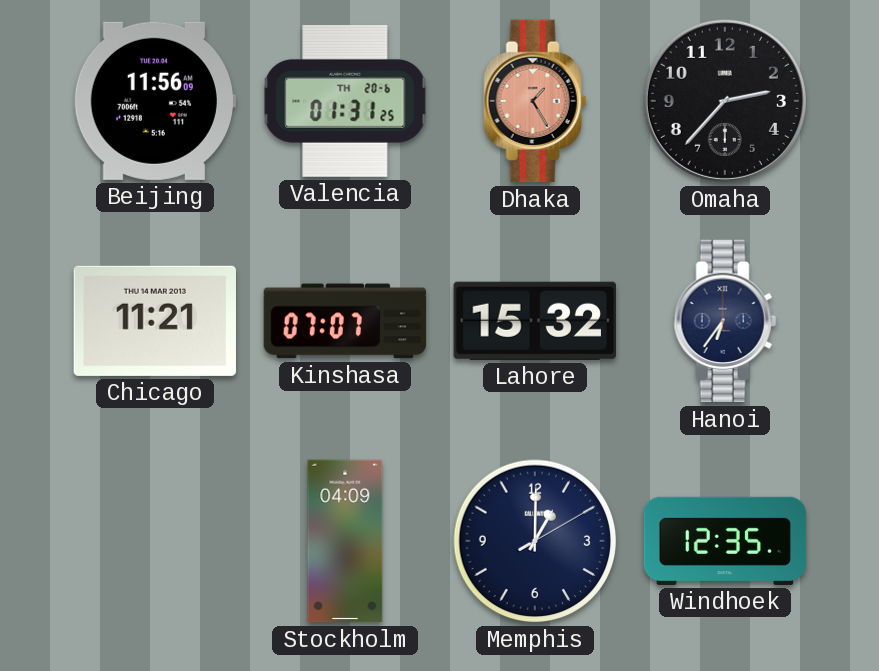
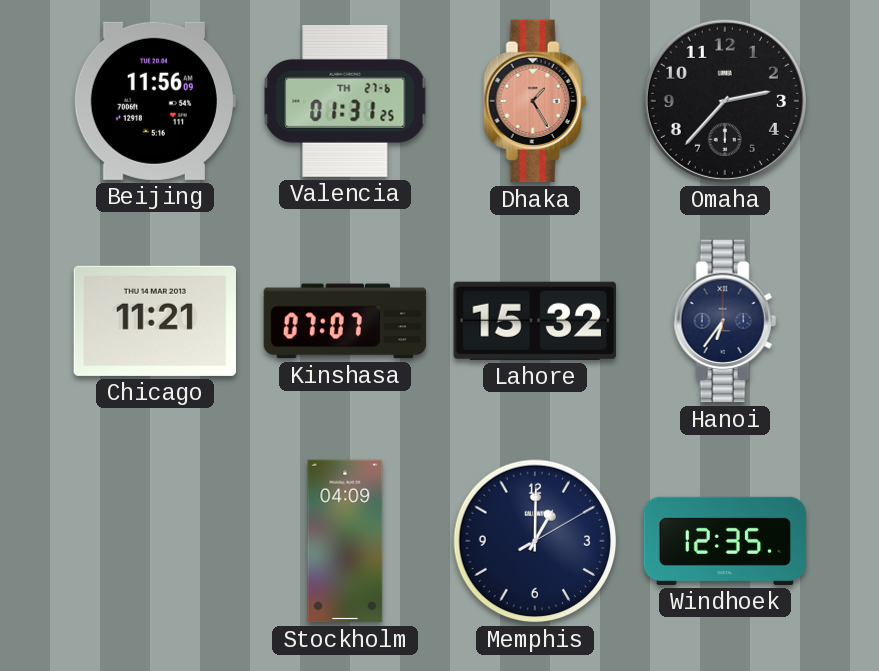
Valencia date: TH 20-6 -> TH 27-6
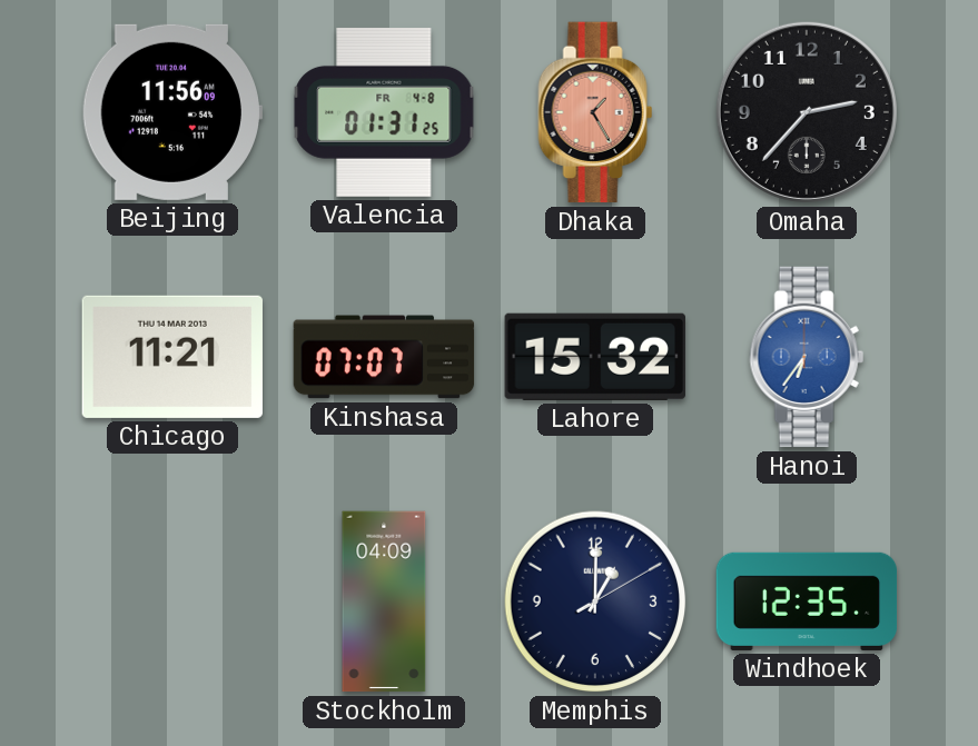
Valencia date: TH 27-6 -> FR 4-8
Hanoi dial: navy -> blue
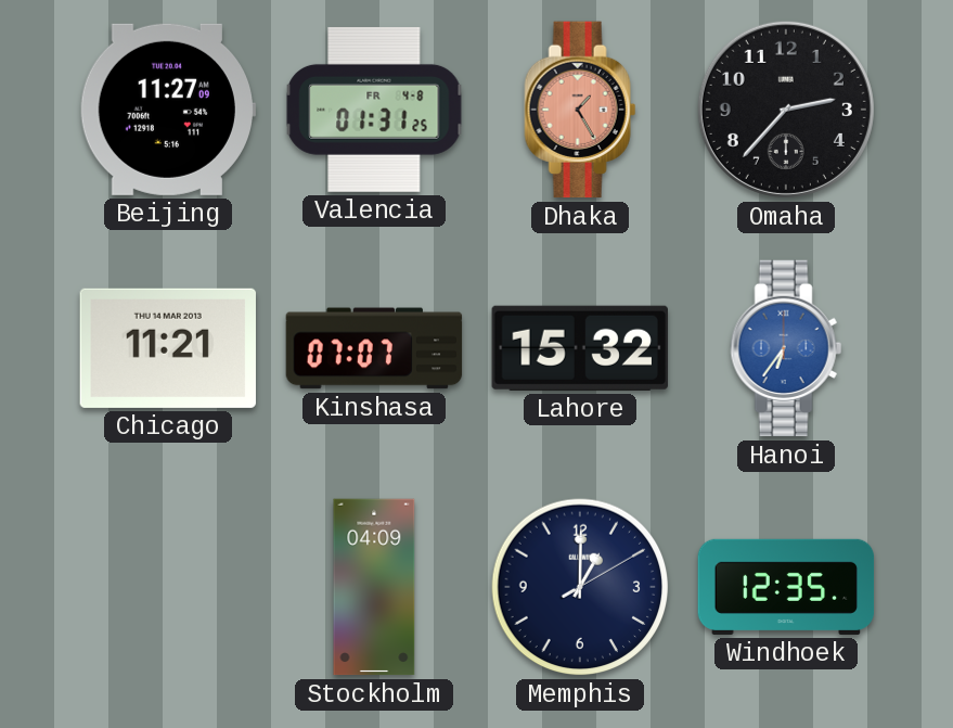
Beijing: 11:56 -> 11:27
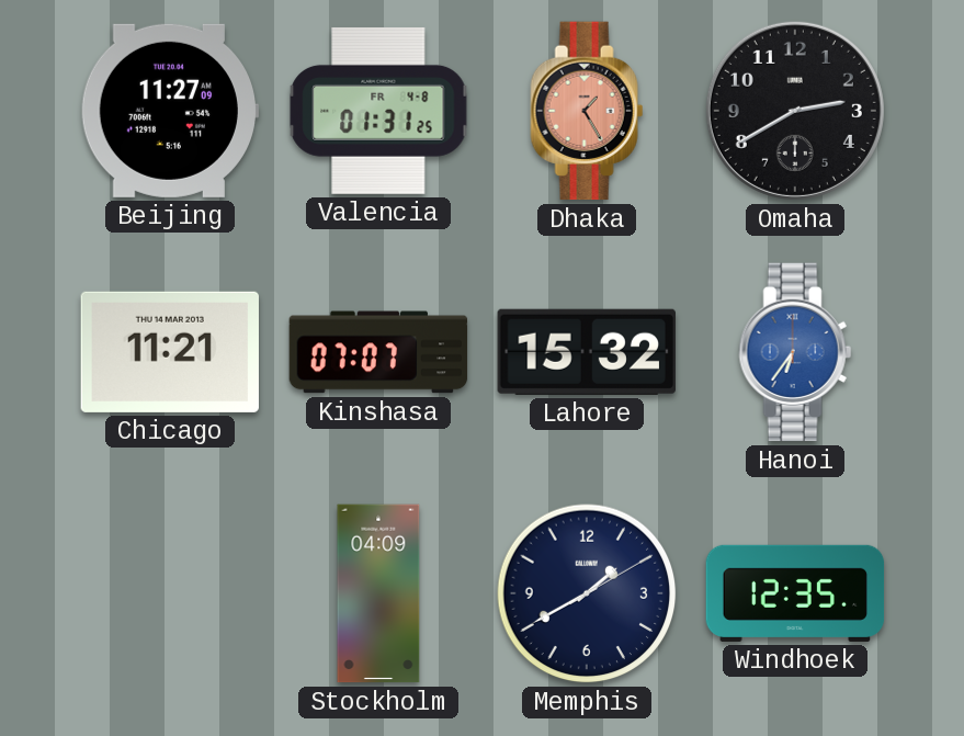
Omaha: 2:37 -> 2:40
Memphis: 1:00 -> 1:40
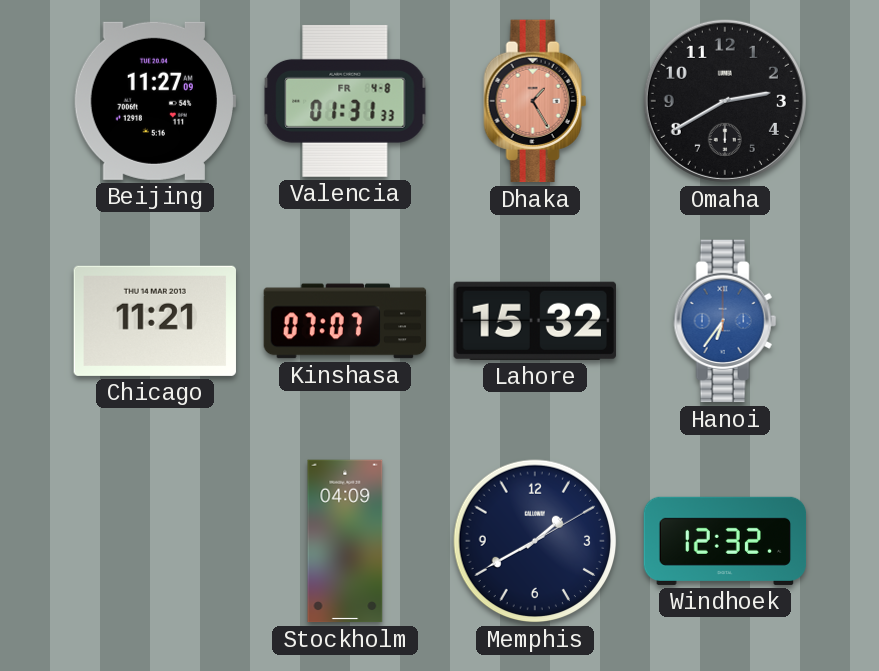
Valencia: 01:31:25 -> 01:31:33
Windhoek: 12:35 -> 12:32
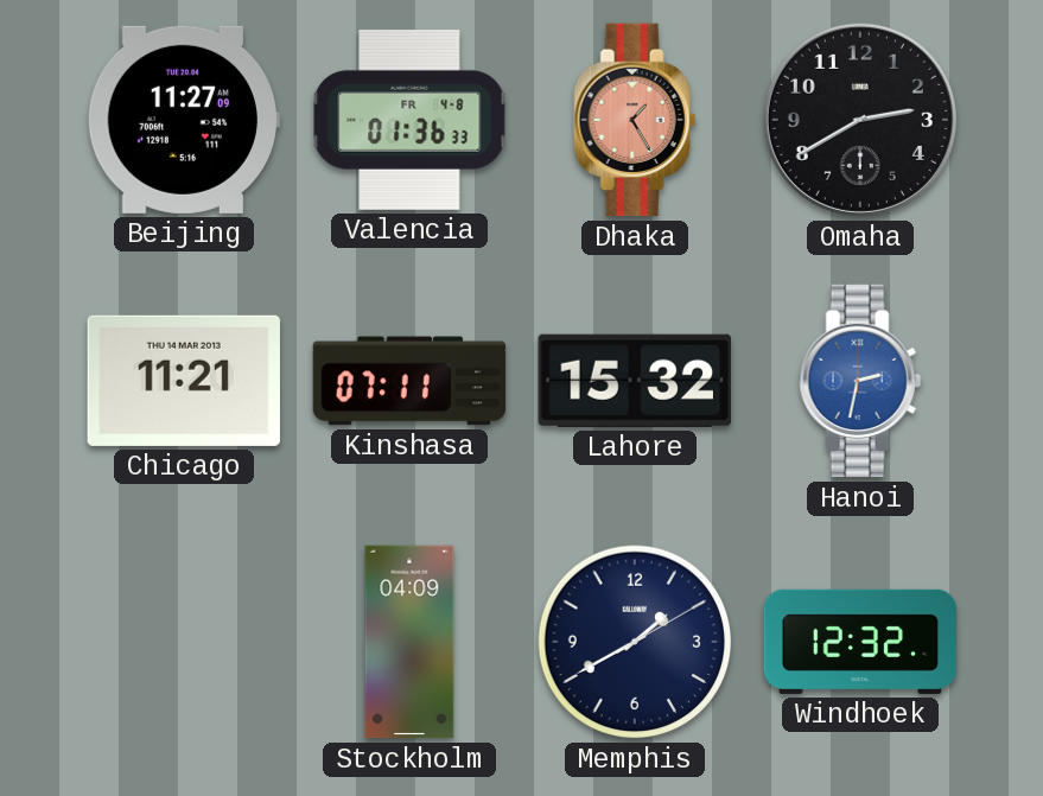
Valencia: 01:31 -> 01:36
Kinshasa: 07:07 -> 07:11
Hanoi: 6:36 -> 2:32
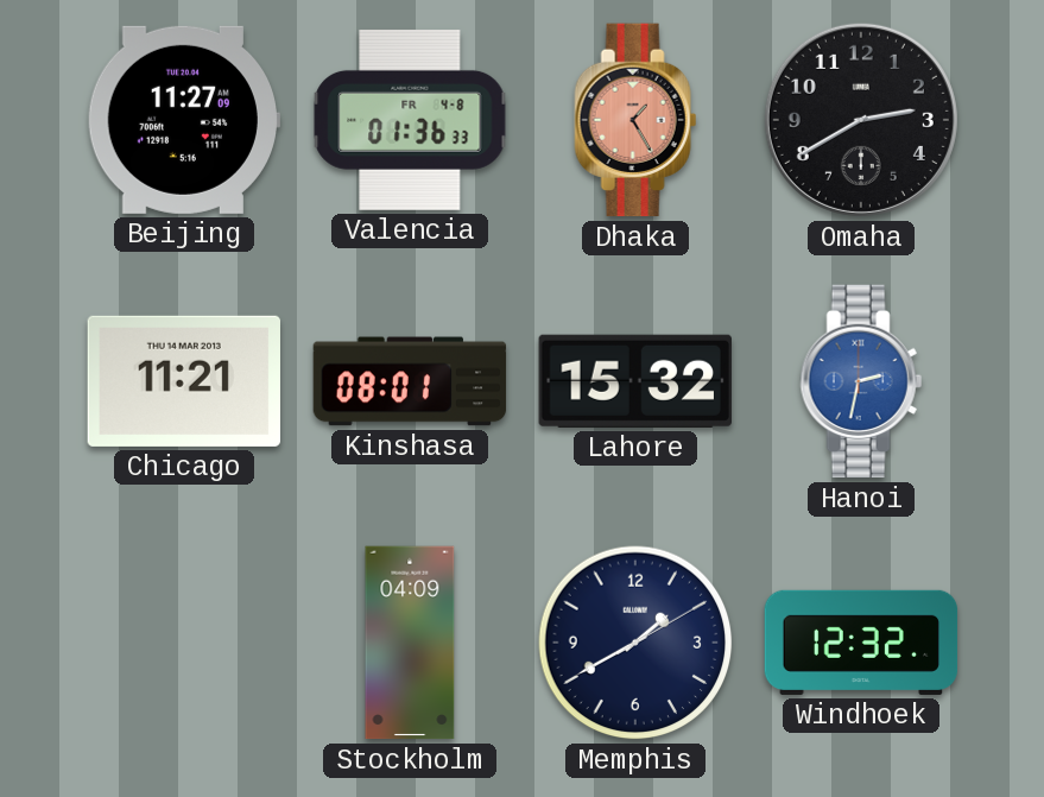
Kinshasa: 07:11 -> 08:01
